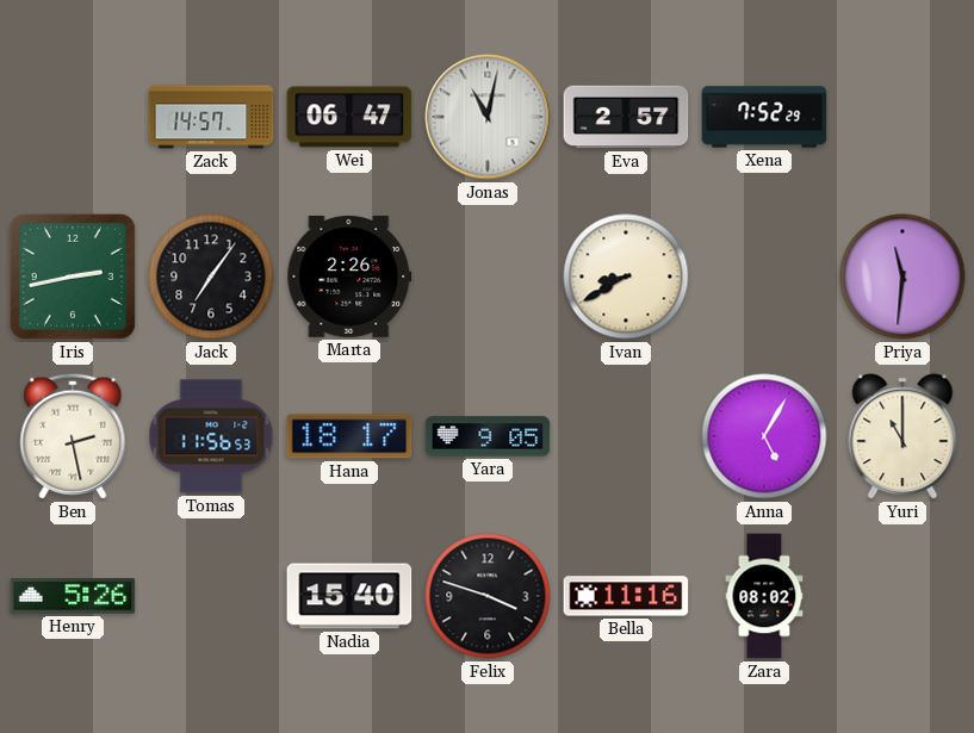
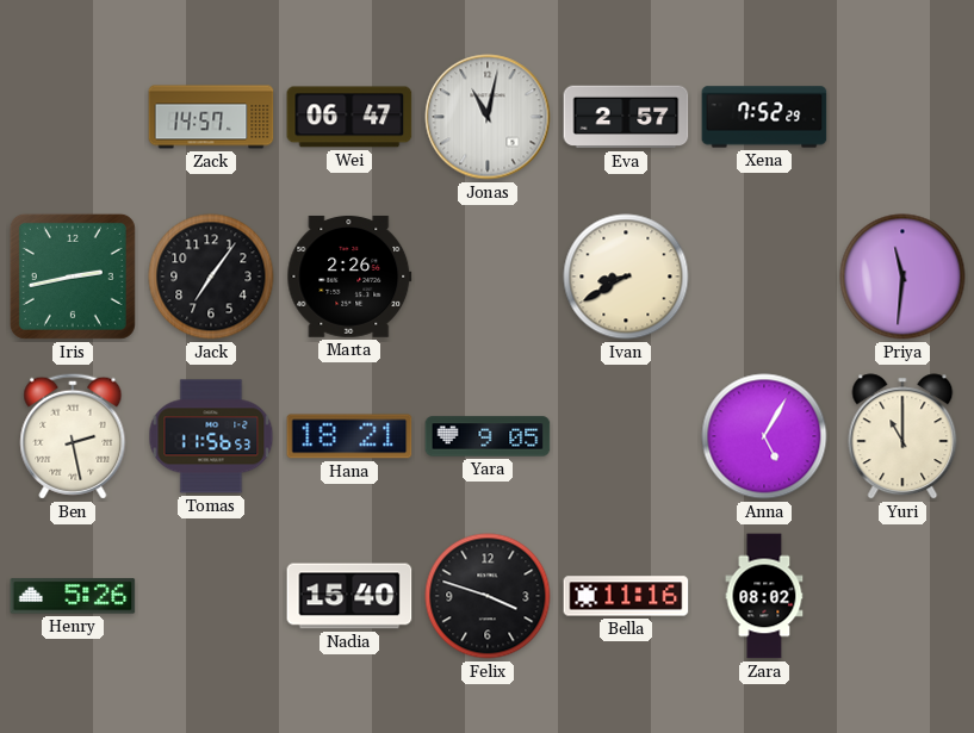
Hana: 18:17 -> 18:21
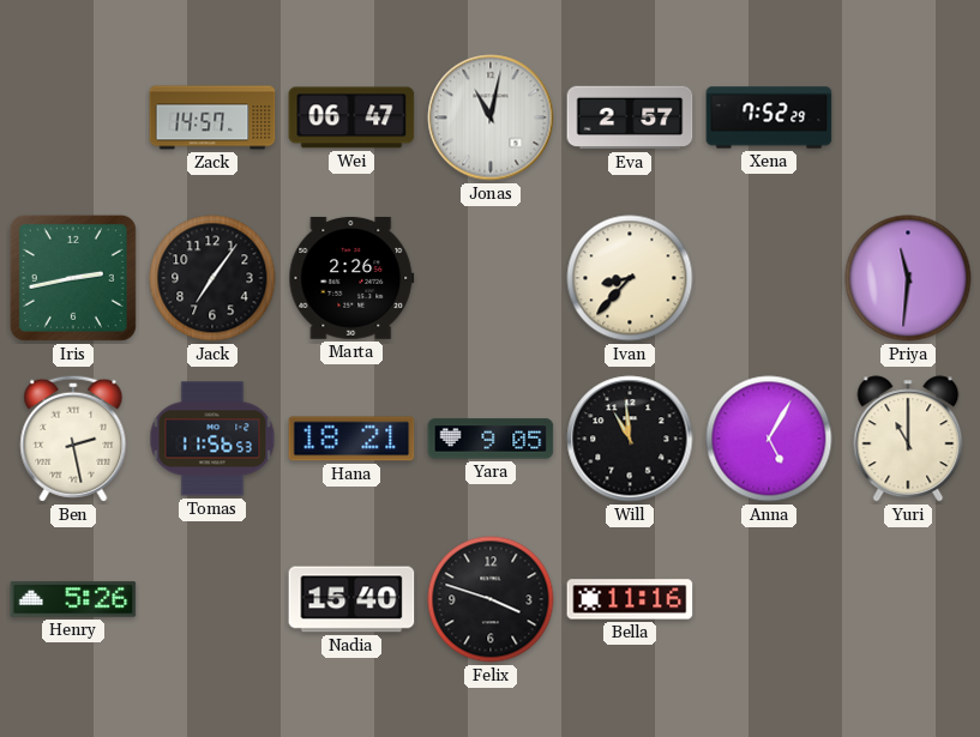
Ivan: 8:40 -> 8:37
Will: none -> 10:59
Zara: 08:02 -> none
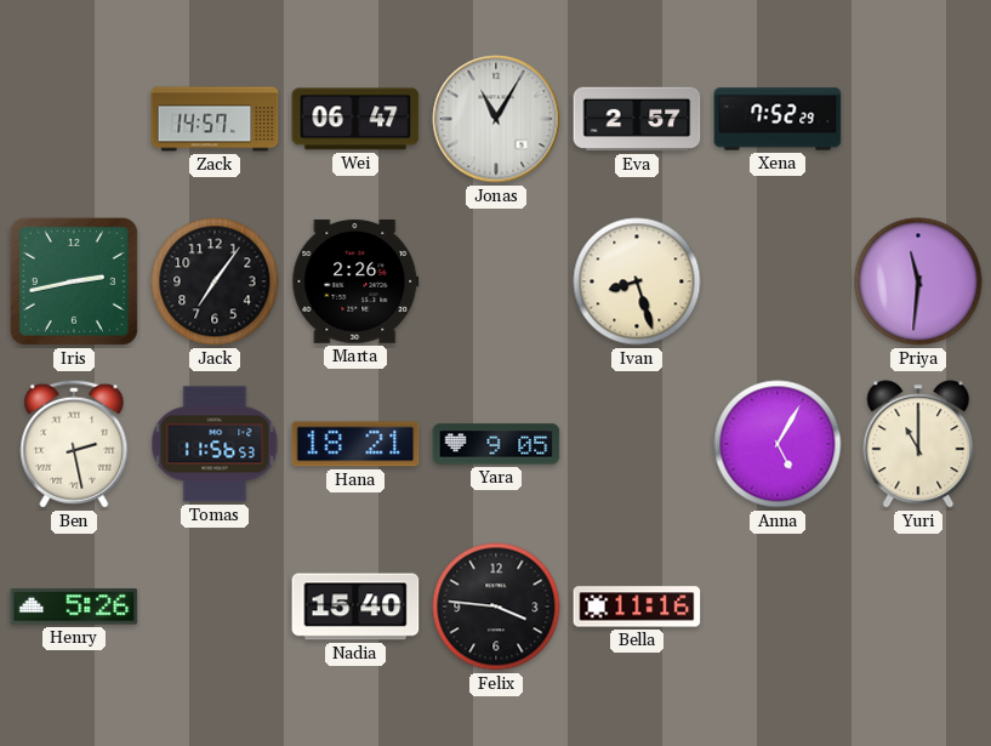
Jonas: 11:02 -> 11:05
Ivan: 8:37 -> 8:27
Will: 10:59 -> none
Felix: 3:48 -> 3:46
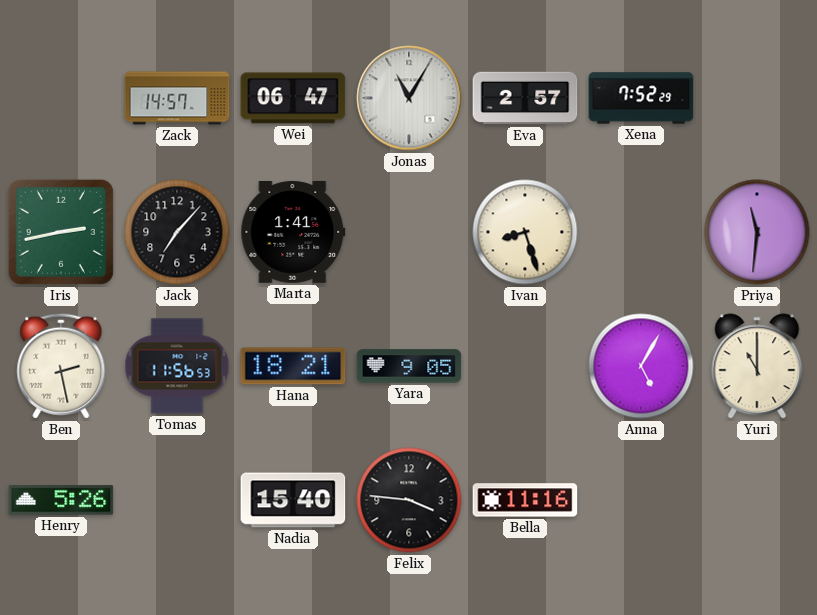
Jack: 7:06 -> 7:07
Marta: 2:26 -> 1:41
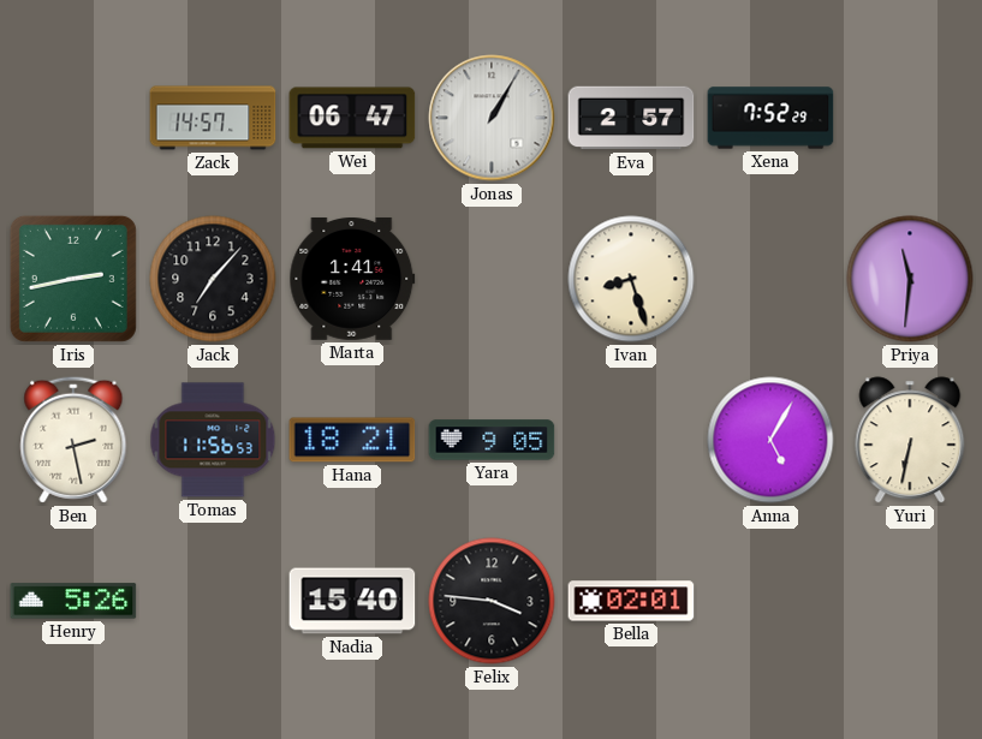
Jonas: 11:05 -> 1:05
Yuri: 11:00 -> 6:32
Bella: 11:16 -> 02:01
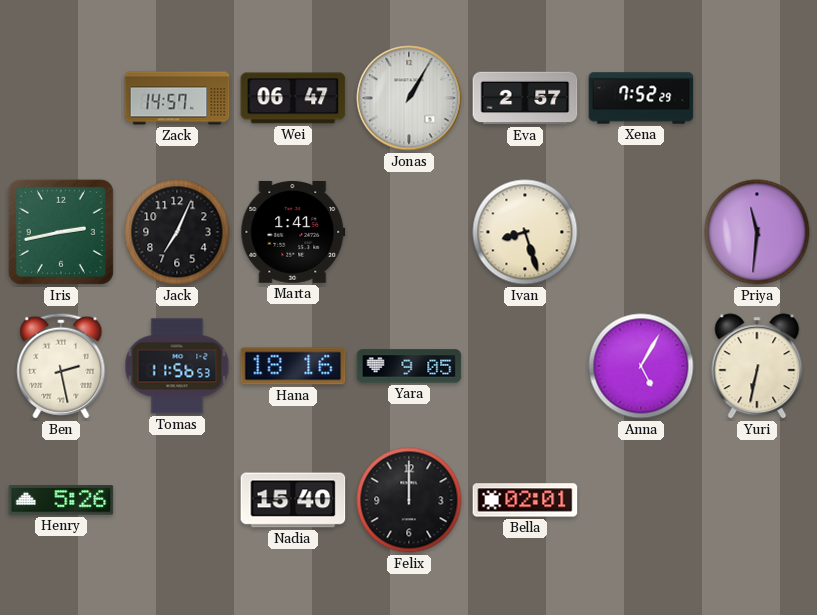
Jack: 7:07 -> 7:04
Hana: 18:21 -> 18:16
Felix: 3:46 -> 12:00
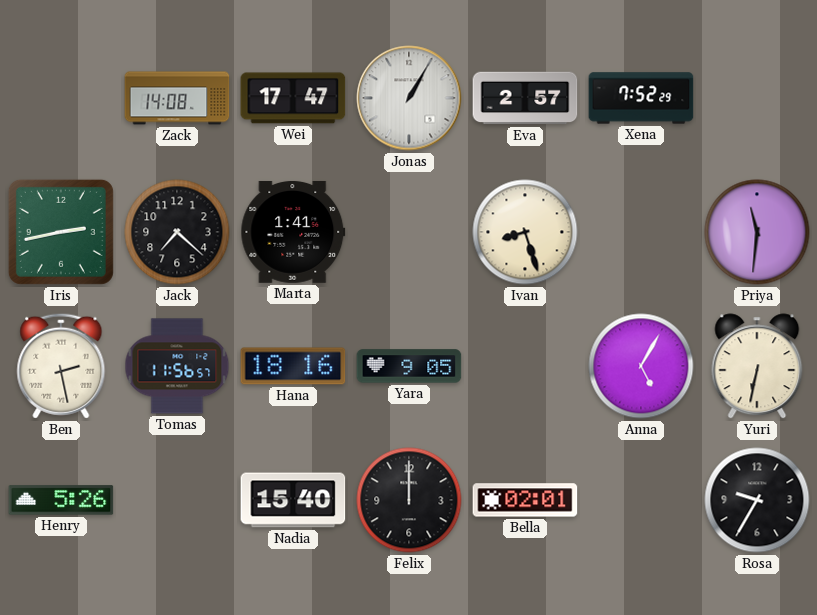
Zack: 14:57 -> 14:08
Wei: 06:47 -> 17:47
Jack: 7:04 -> 7:22
Tomas: 11:56:53 -> 11:56:57
Rosa: none -> 9:35
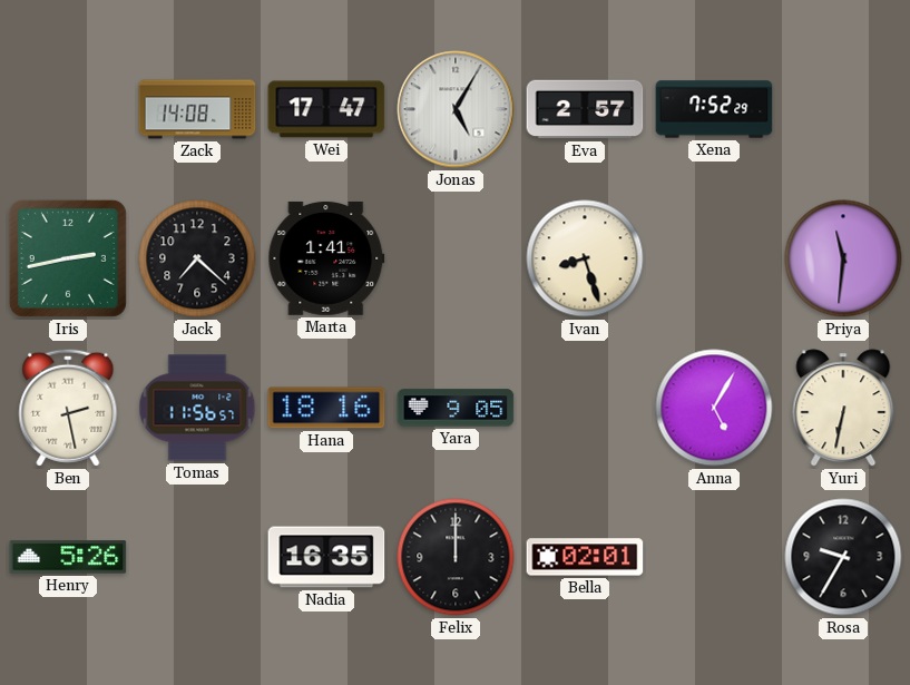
Jonas: 1:05 -> 5:05
Nadia: 15:40 -> 16:35
